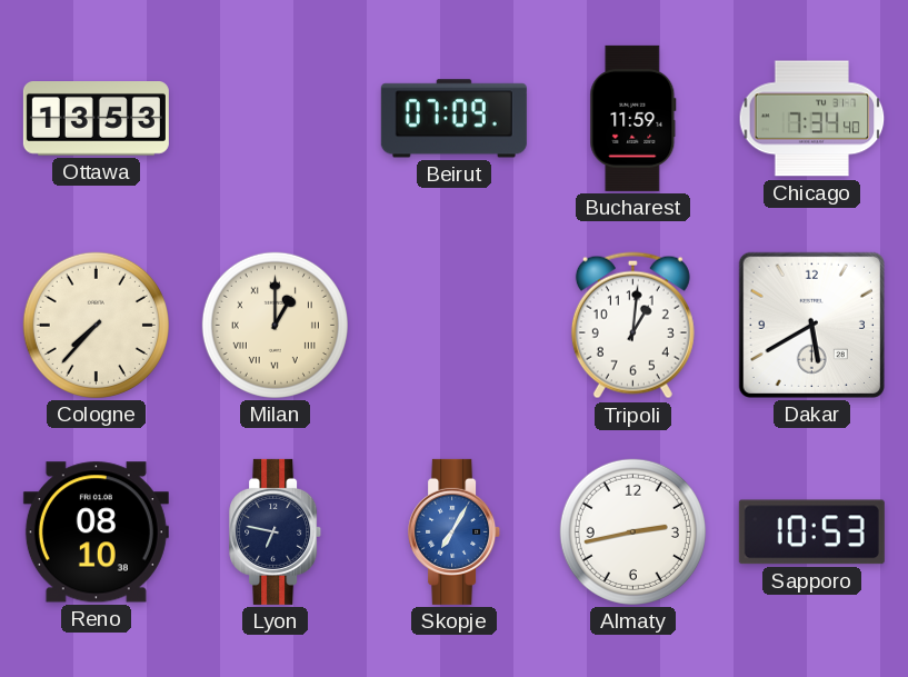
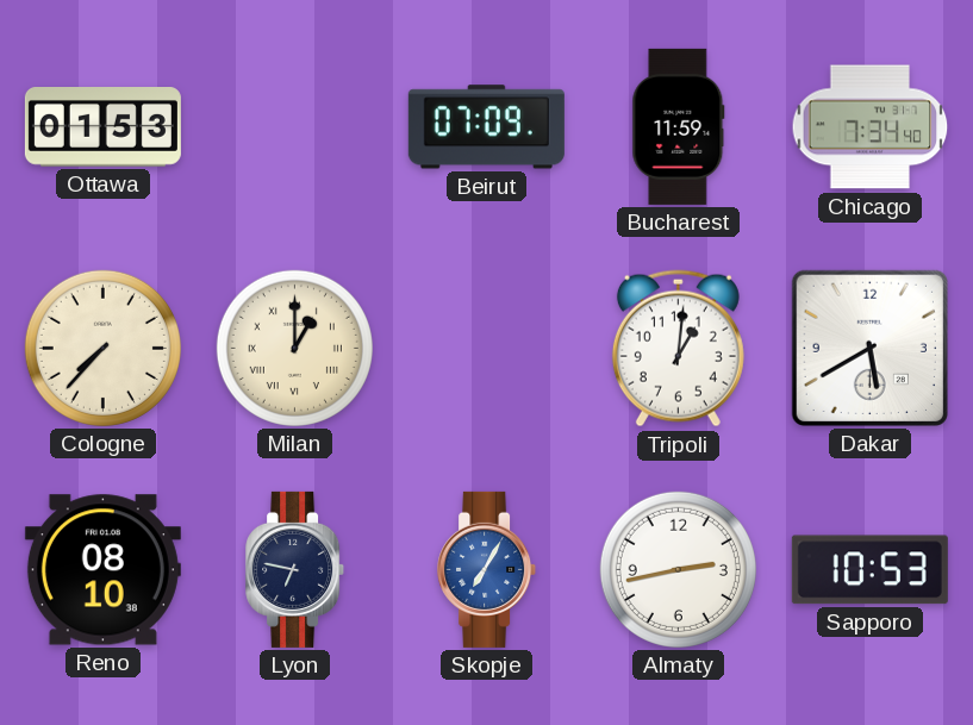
Ottawa: 13:53 -> 01:53
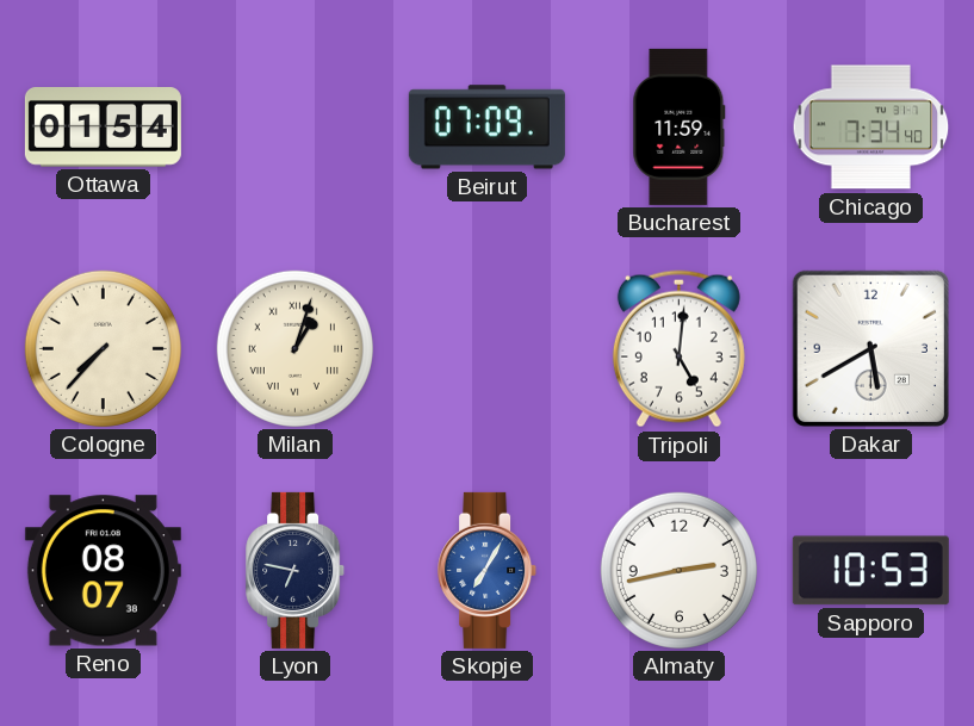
Ottawa: 01:53 -> 01:54
Milan: 1:00 -> 1:03
Tripoli: 1:01 -> 5:01
Reno: 08:10 -> 08:07
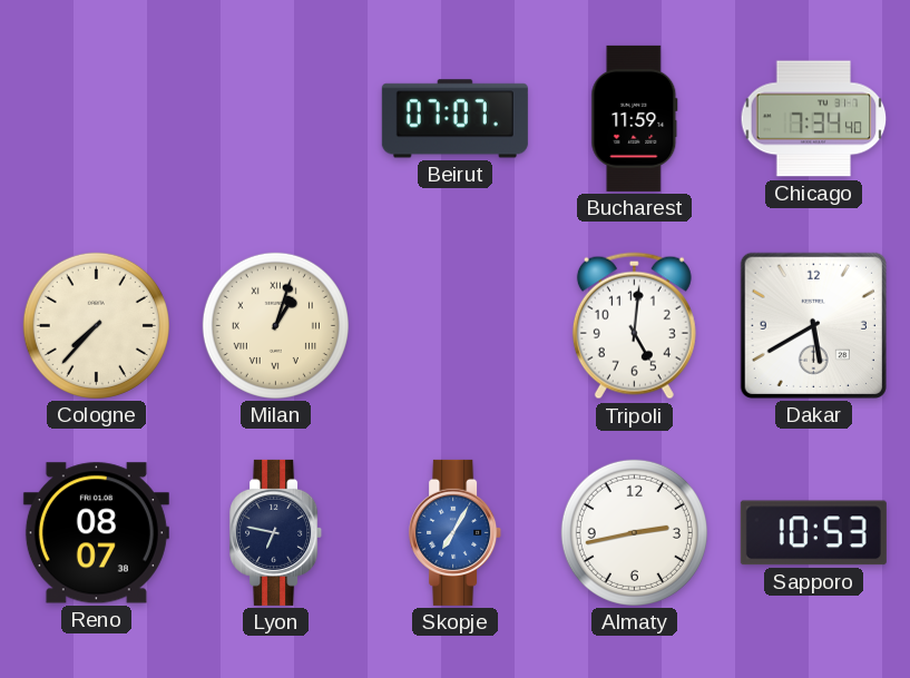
Ottawa: 01:54 -> none
Beirut: 07:09 -> 07:07
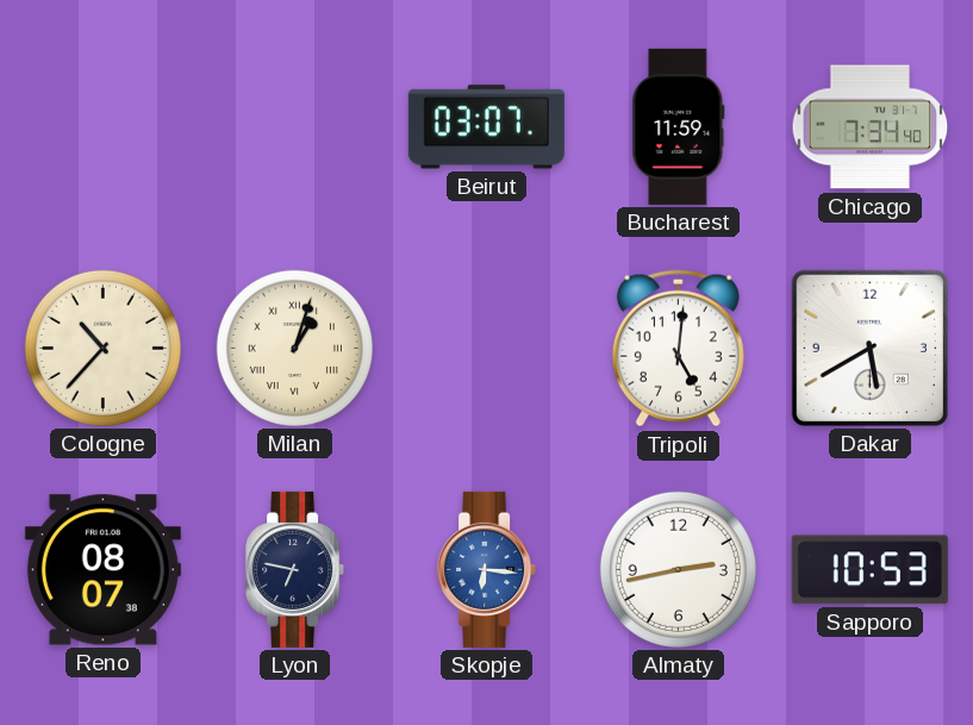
Beirut: 07:07 -> 03:07
Cologne: 7:37 -> 10:37
Skopje: 7:05 -> 6:16
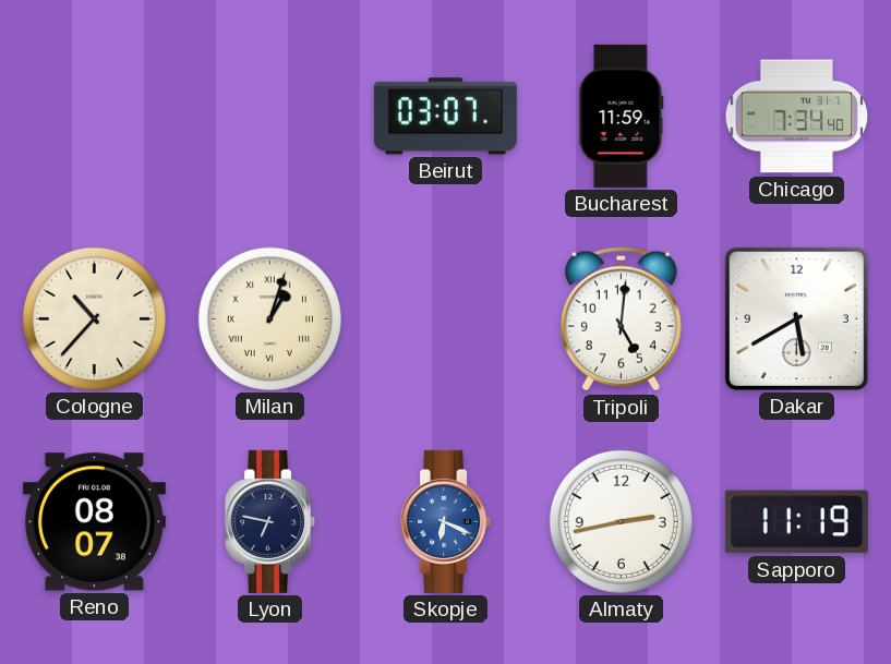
Skopje: 6:16 -> 6:19
Sapporo: 10:53 -> 11:19
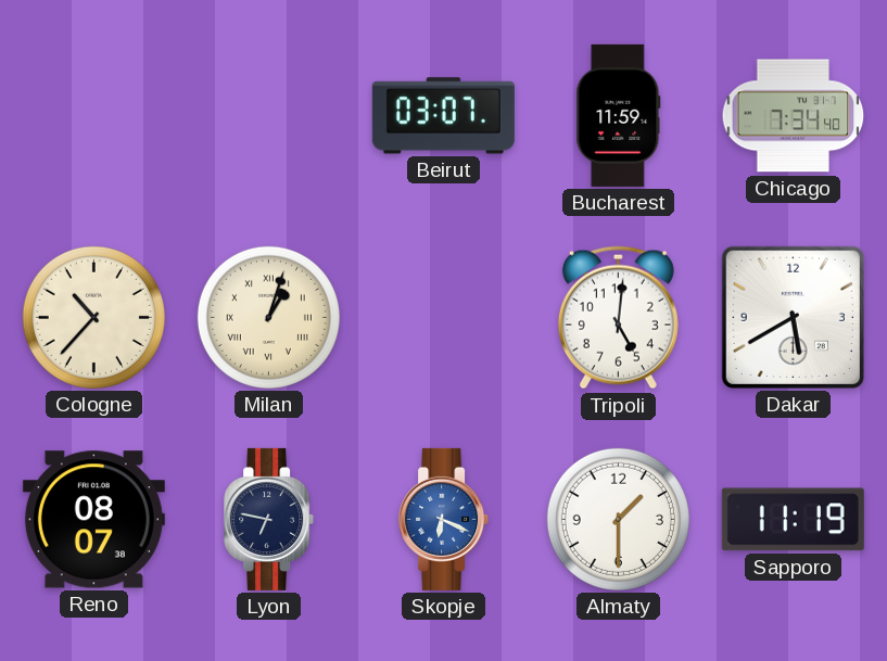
Almaty: 2:43 -> 1:30
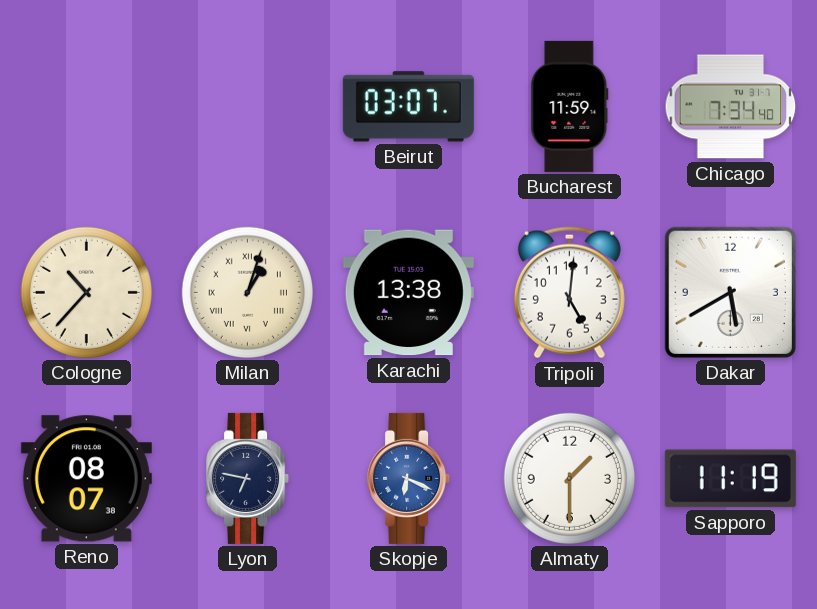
Karachi: none -> 13:38
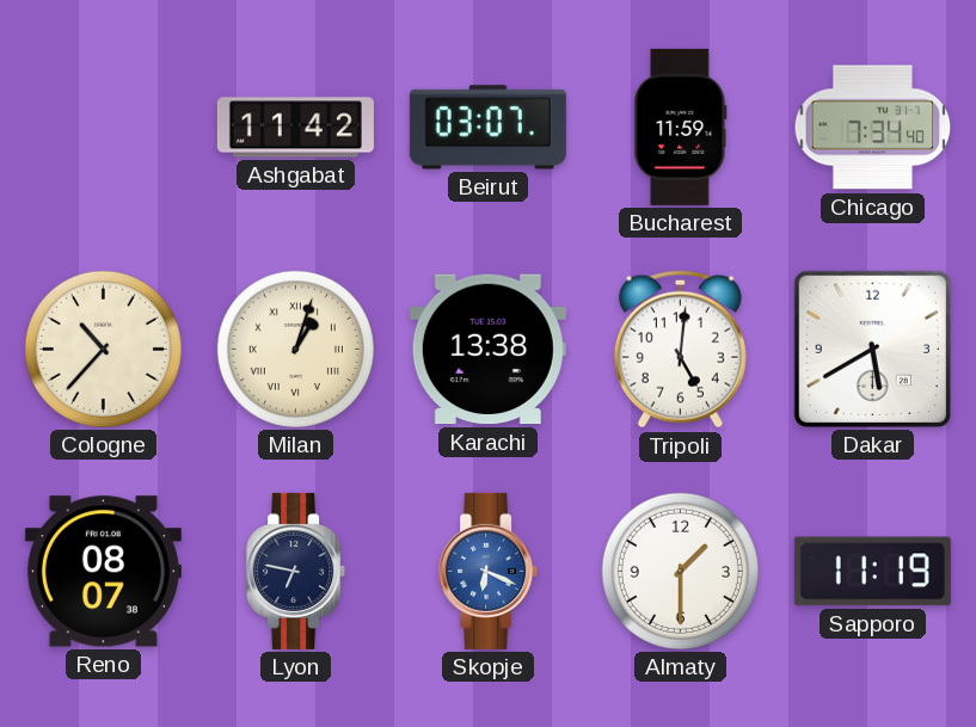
Ashgabat: none -> 11:42
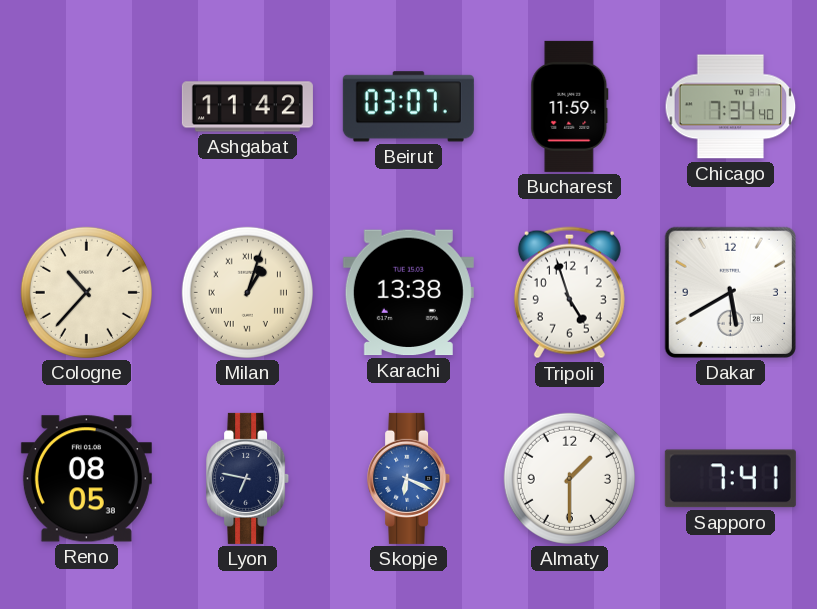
Tripoli: 5:01 -> 4:57
Reno: 08:07 -> 08:05
Sapporo: 11:19 -> 7:41
